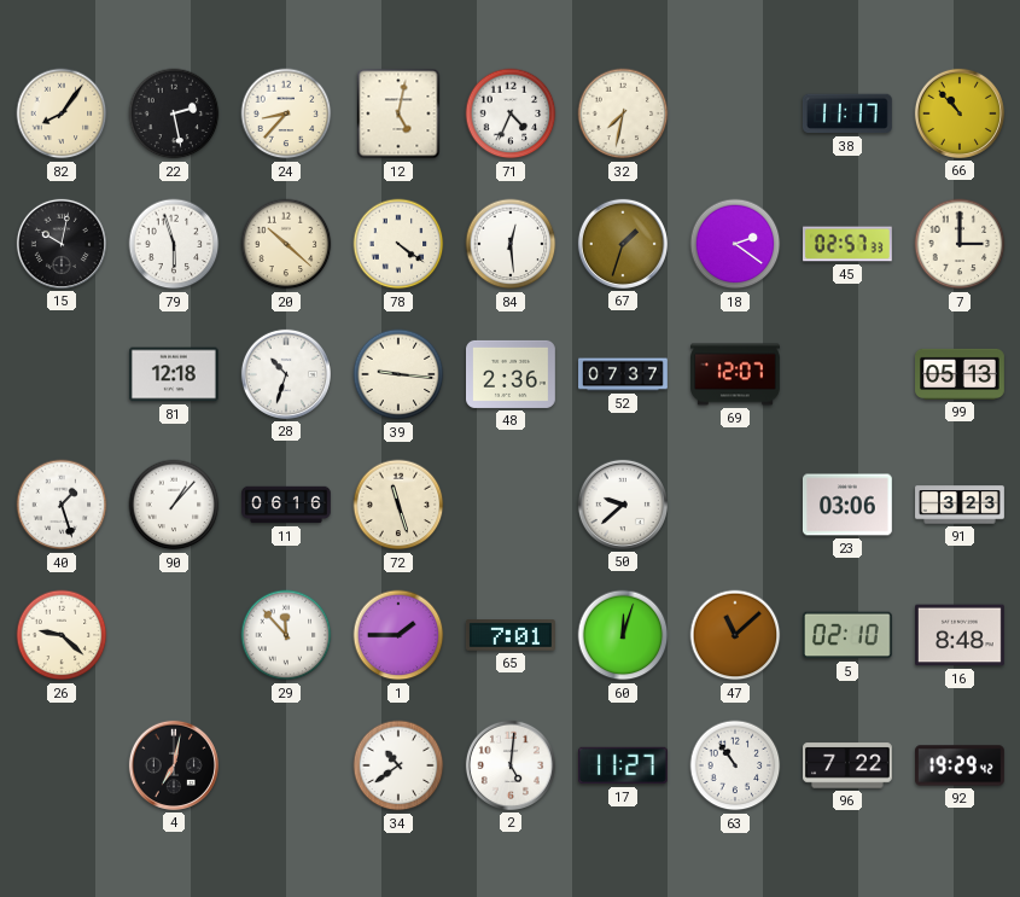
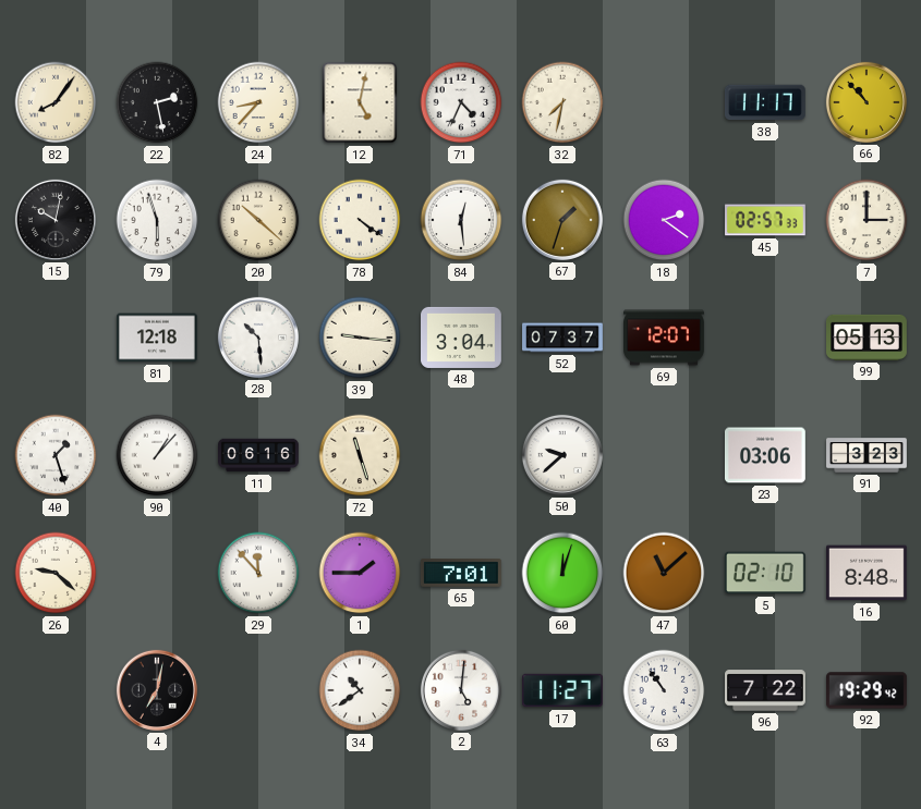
28: 10:33 -> 10:29
48: 2:36 -> 3:04
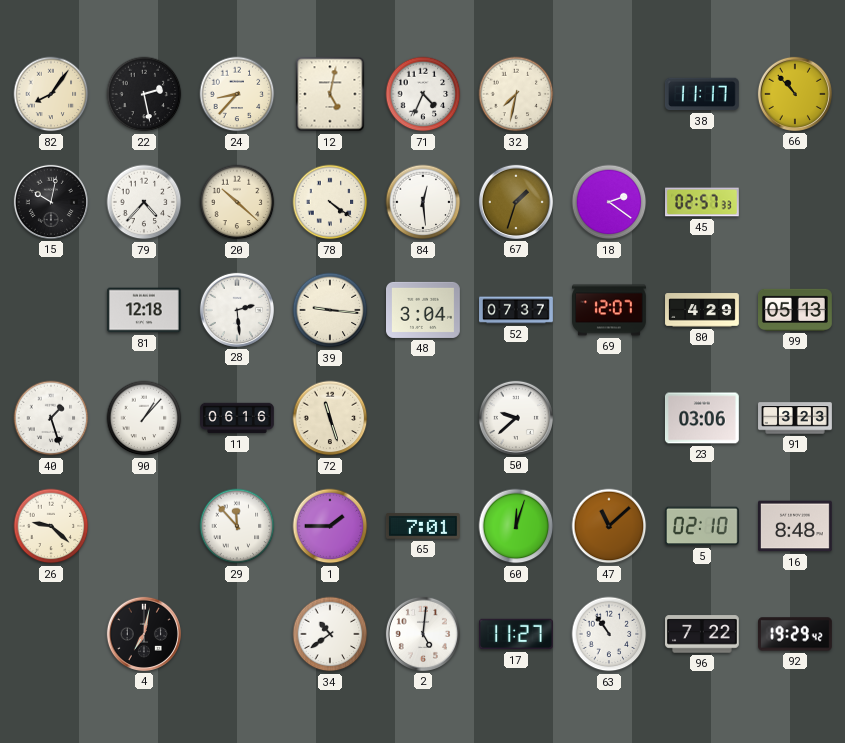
79: 5:57 -> 4:37
7: 3:00 -> none
28: 10:29 -> 2:29
80: none -> 4:29
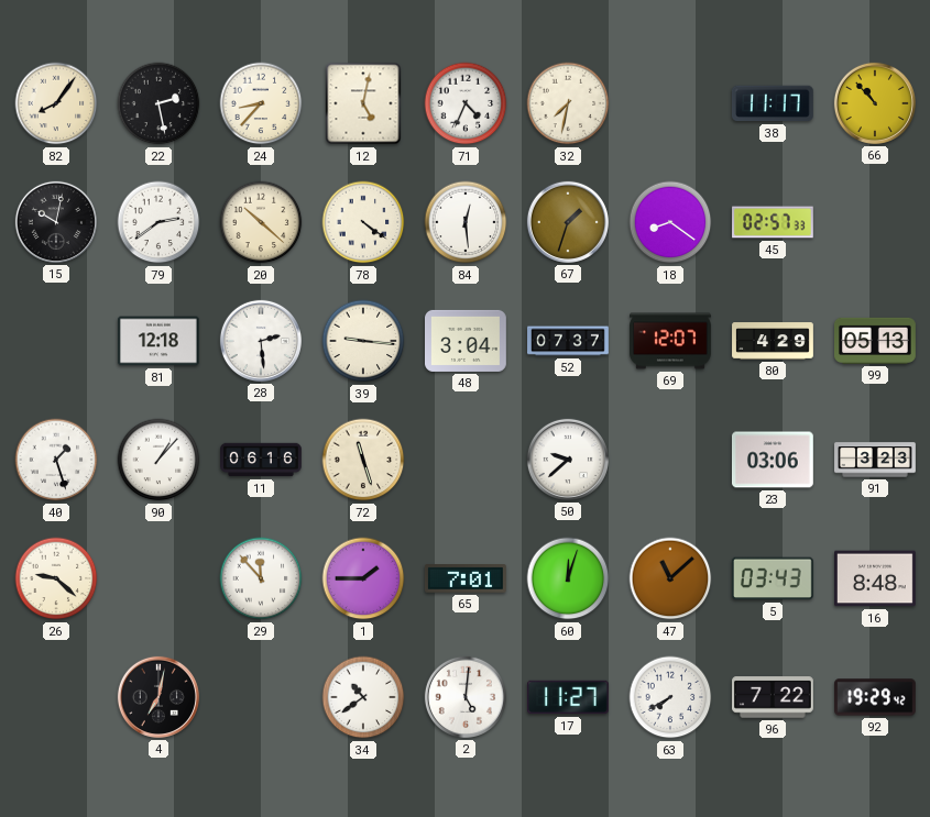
79: 4:37 -> 2:39
18: 2:21 -> 8:21
5: 02:10 -> 03:43
63: 10:54 -> 7:40
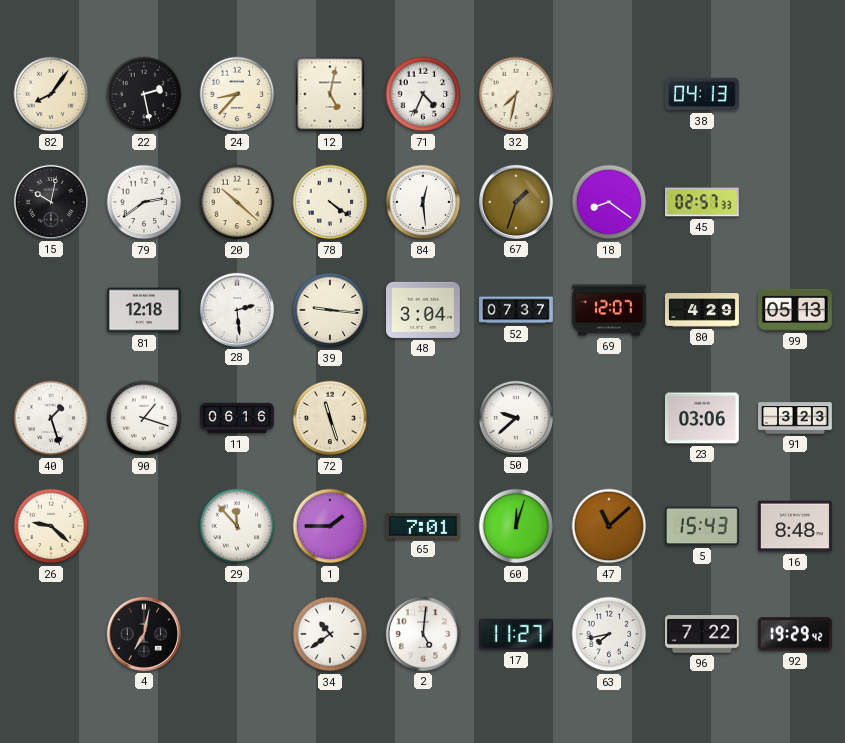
38: 11:17 -> 04:13
66: 10:53 -> none
90: 1:07 -> 1:18
5: 03:43 -> 15:43
63: 7:40 -> 7:43
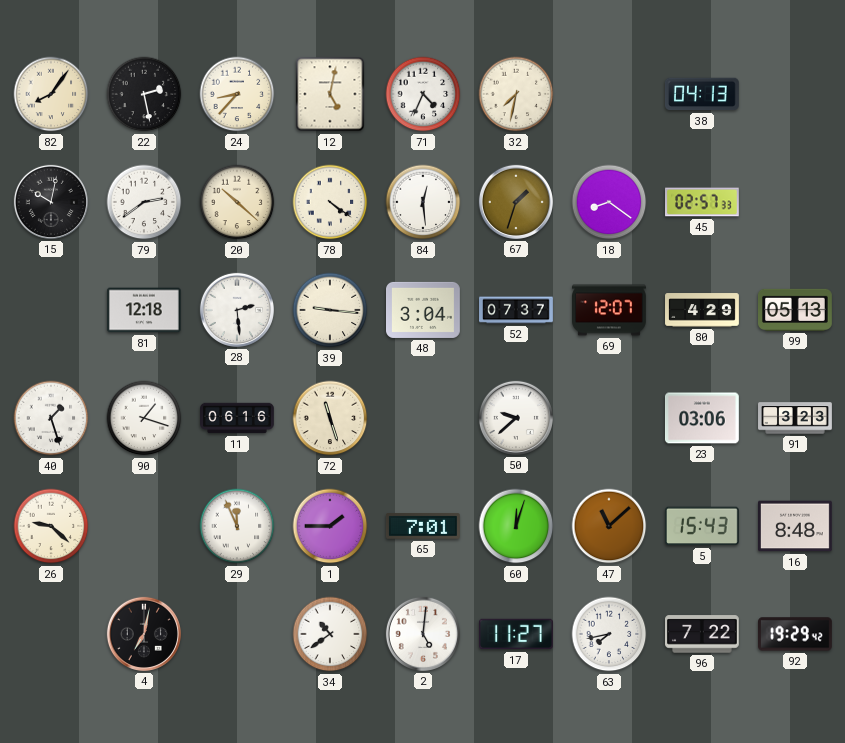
29: 11:53 -> 11:56
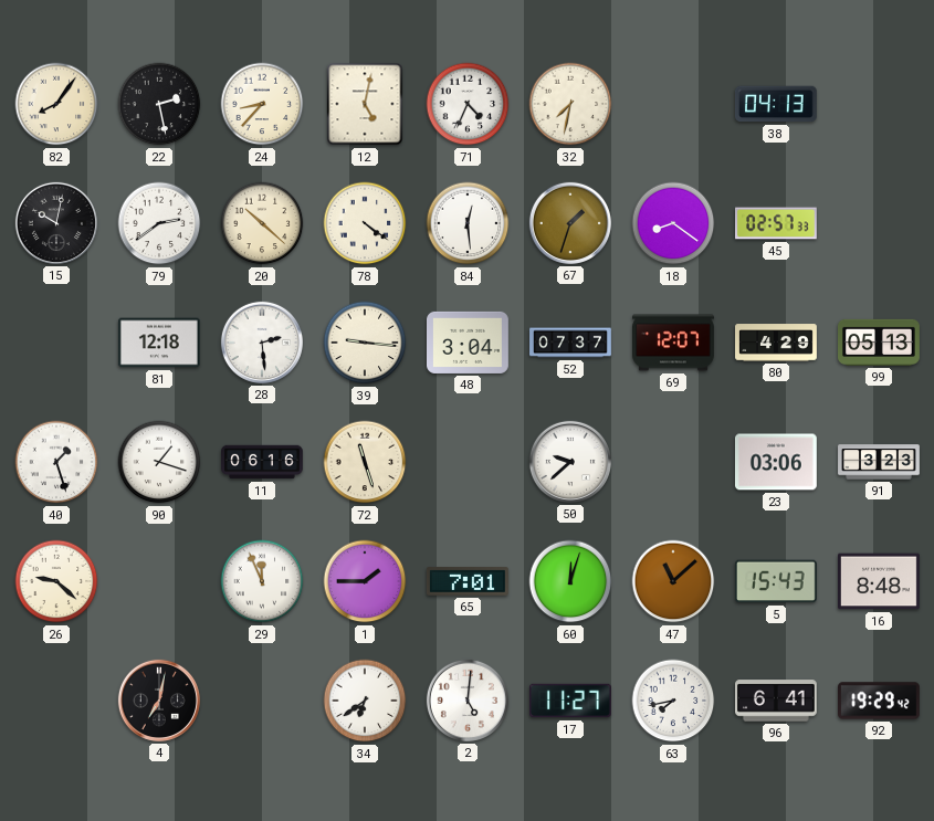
34: 10:39 -> 6:39
96: 7:22 -> 6:41
